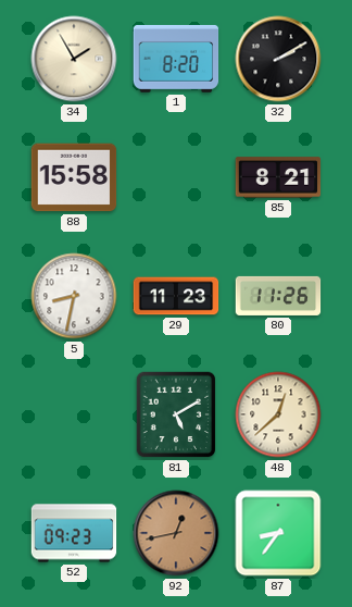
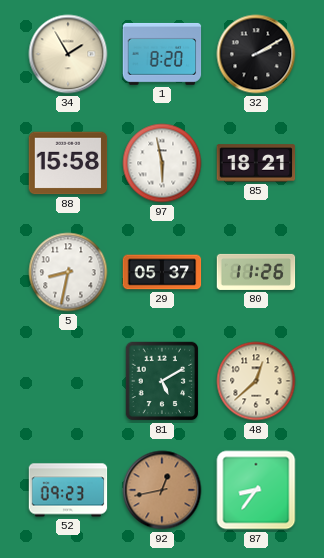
97: none -> 5:58
85: 8:21 -> 18:21
29: 11:23 -> 05:37
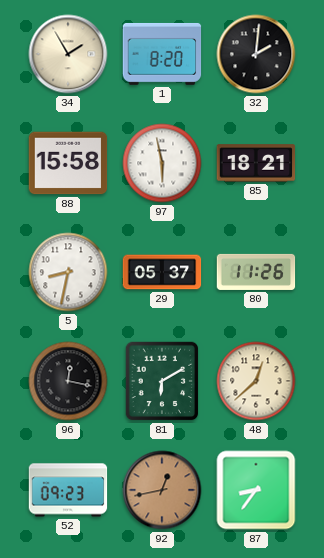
32: 2:10 -> 2:01
96: none -> 12:17
81: 5:10 -> 6:10
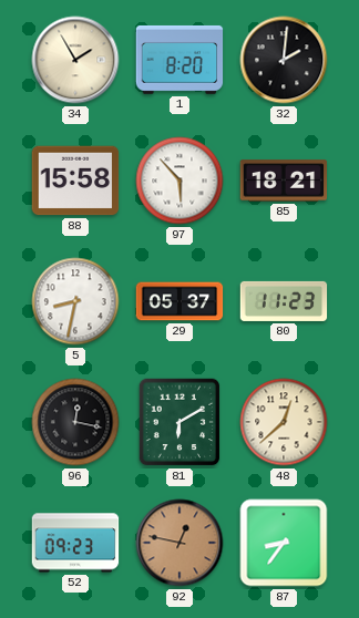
97: 5:58 -> 5:53
80: 11:26 -> 11:23
92: 12:43 -> 12:47
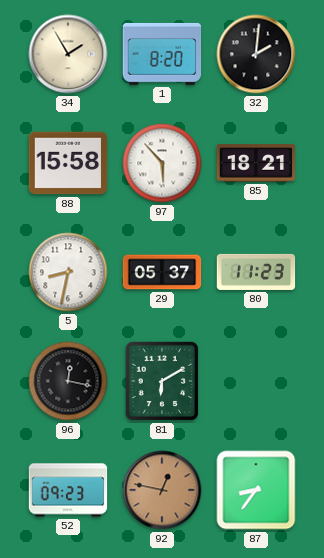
48: 12:38 -> none
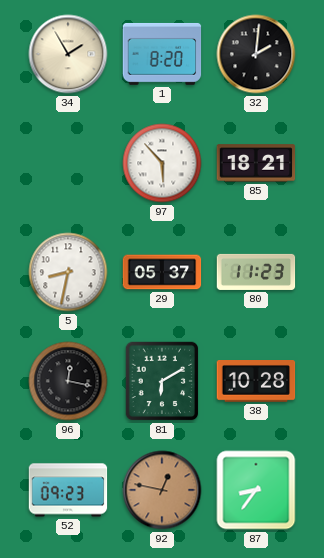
88: 15:58 -> none
38: none -> 10:28
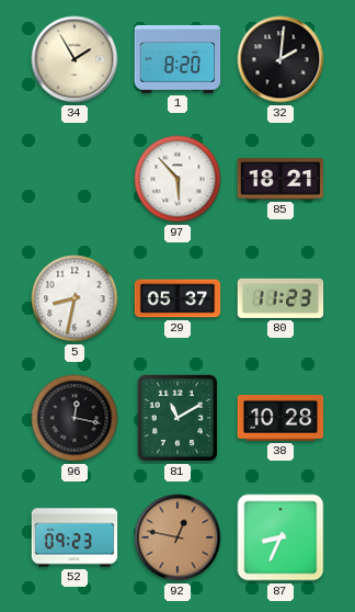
81: 6:10 -> 11:10
87: 8:36 -> 8:34
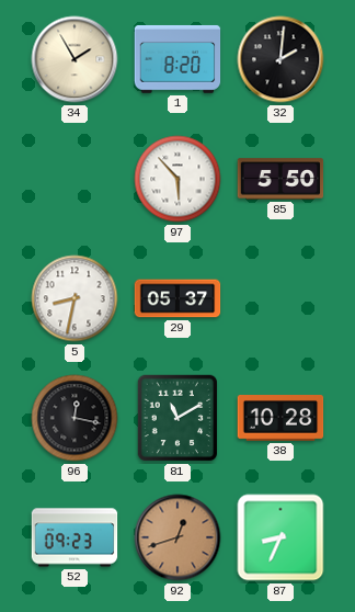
85: 18:21 -> 5:50
80: 11:23 -> none
92: 12:47 -> 12:42
